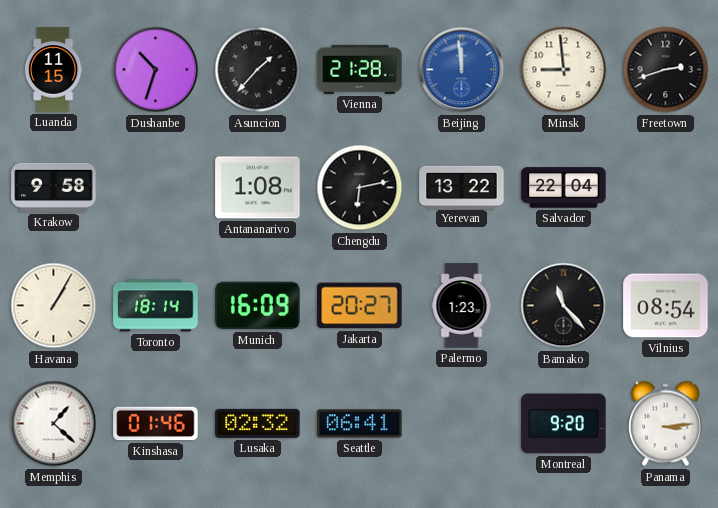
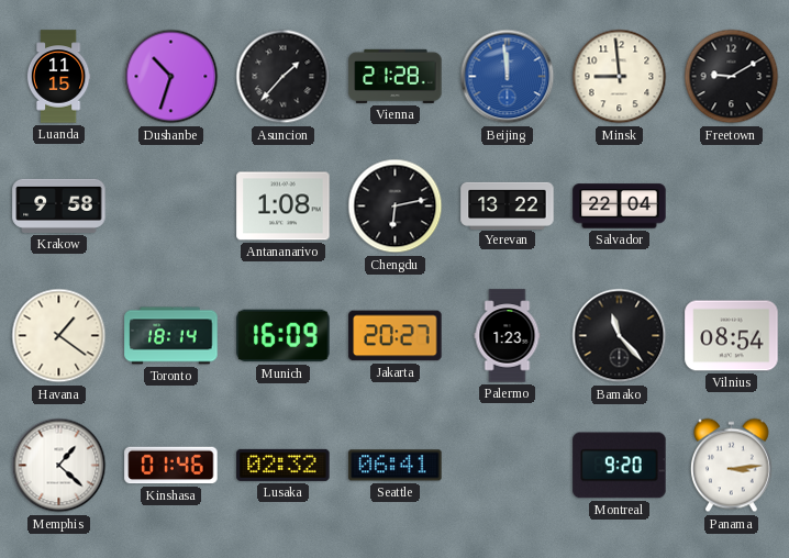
Freetown: 2:42 -> 9:10
Havana: 1:05 -> 1:21
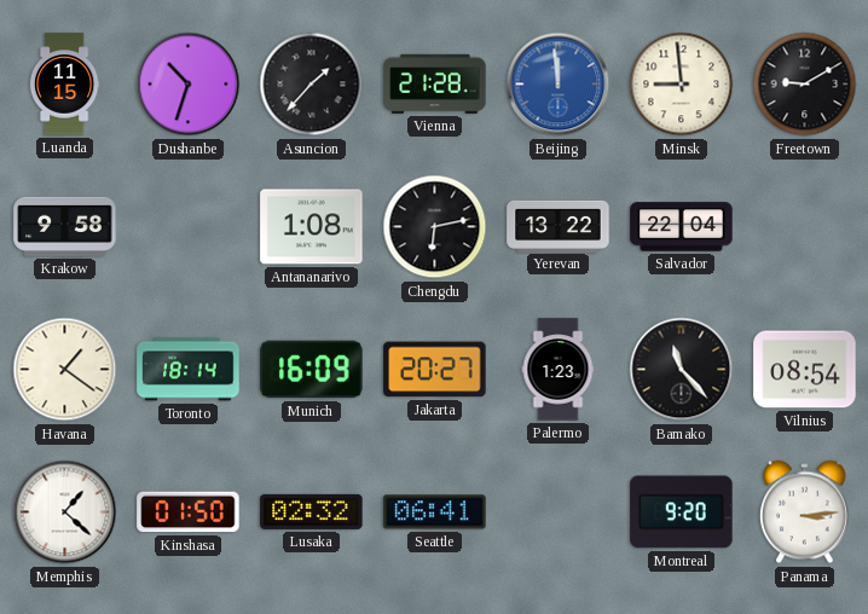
Kinshasa: 01:46 -> 01:50
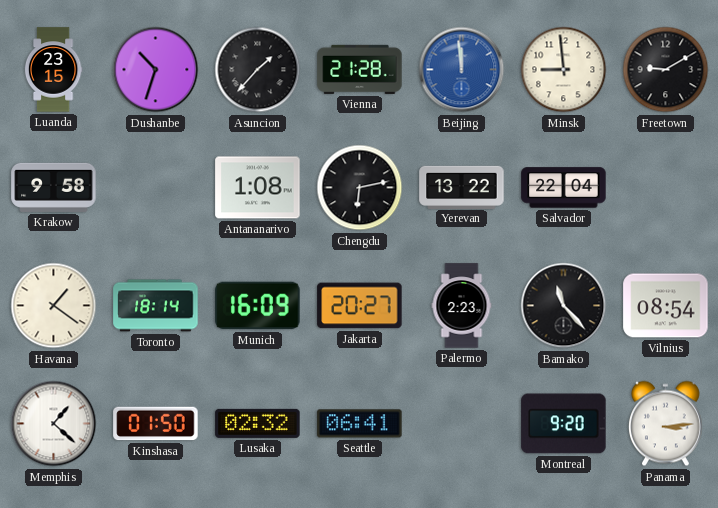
Luanda: 11:15 -> 23:15
Palermo: 1:23 -> 2:23
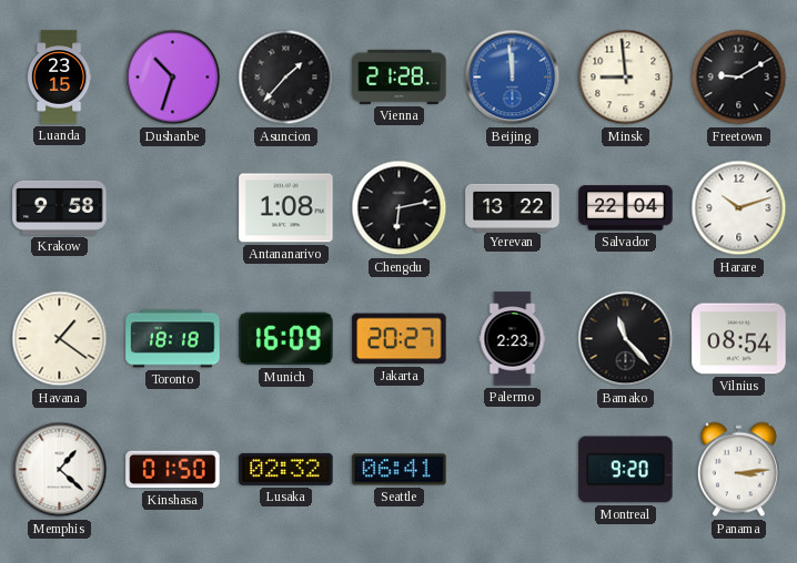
Harare: none -> 10:12
Toronto: 18:14 -> 18:18
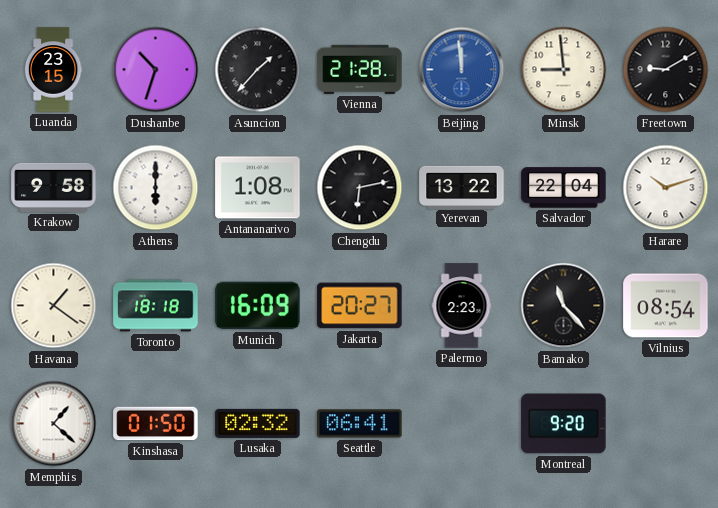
Athens: none -> 6:00
Panama: 3:14 -> none
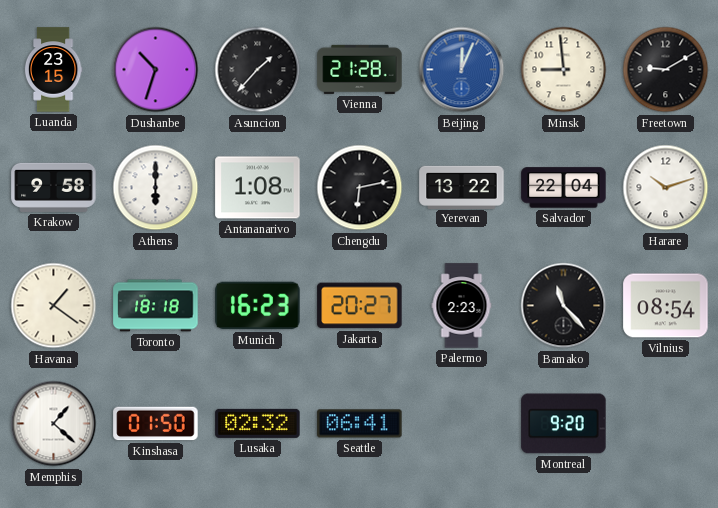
Beijing: 11:59 -> 12:04
Munich: 16:09 -> 16:23
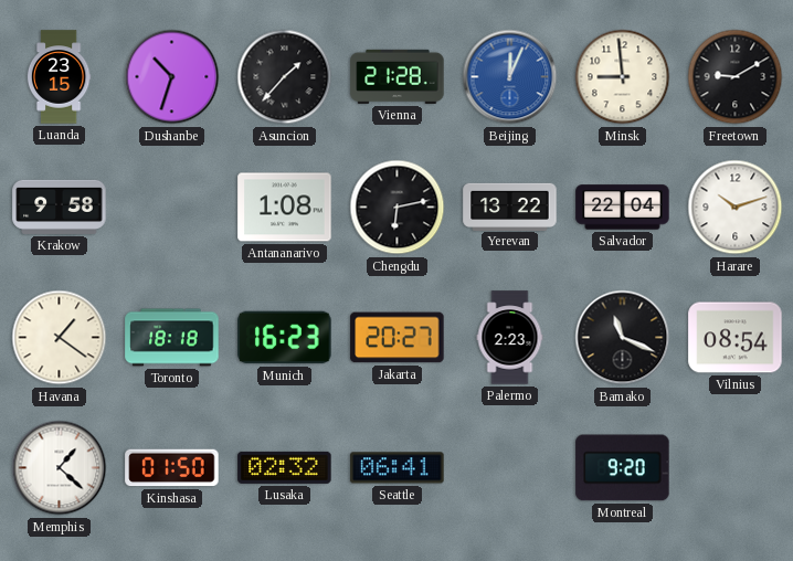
Athens: 6:00 -> none
Bamako: 11:23 -> 11:19
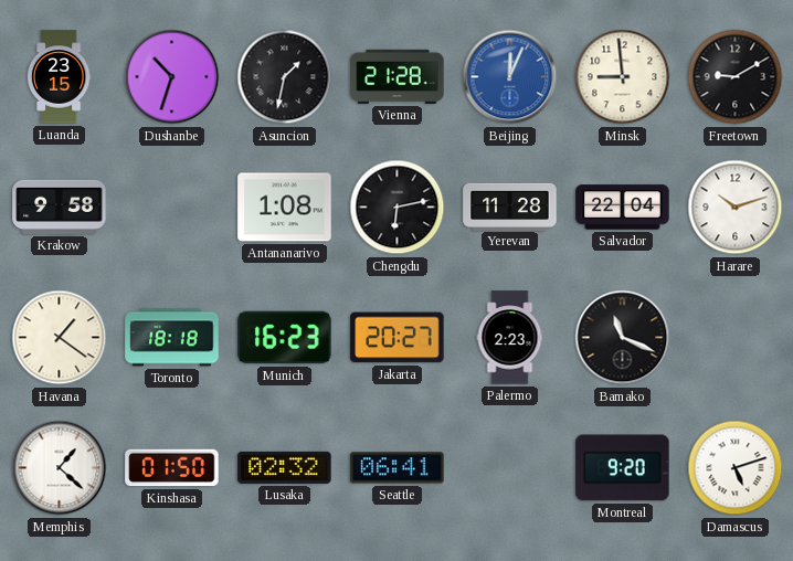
Asuncion: 1:37 -> 1:32
Yerevan: 13:22 -> 11:28
Vilnius: 08:54 -> none
Damascus: none -> 5:12
